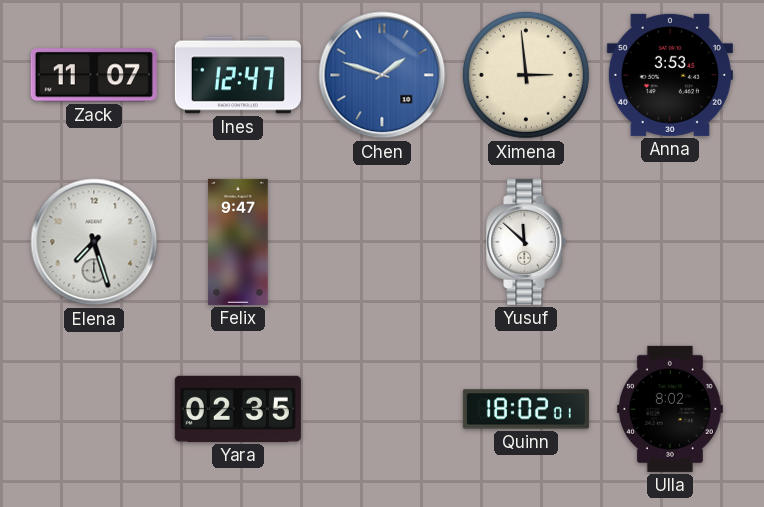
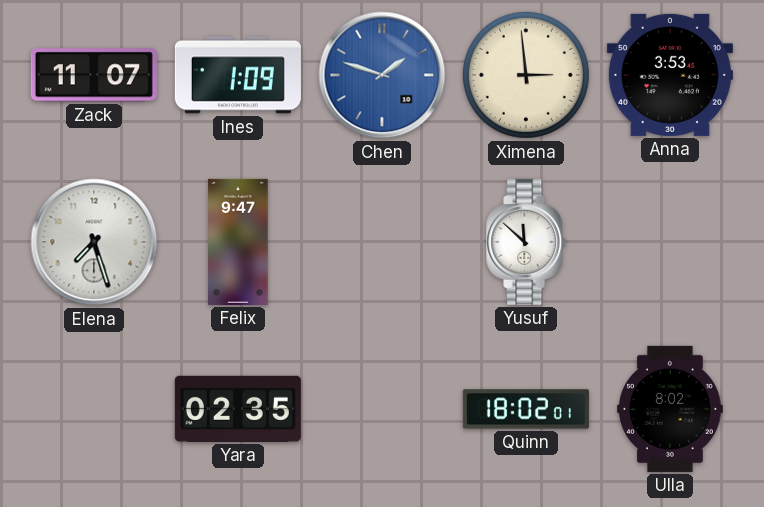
Ines: 12:47 -> 1:09
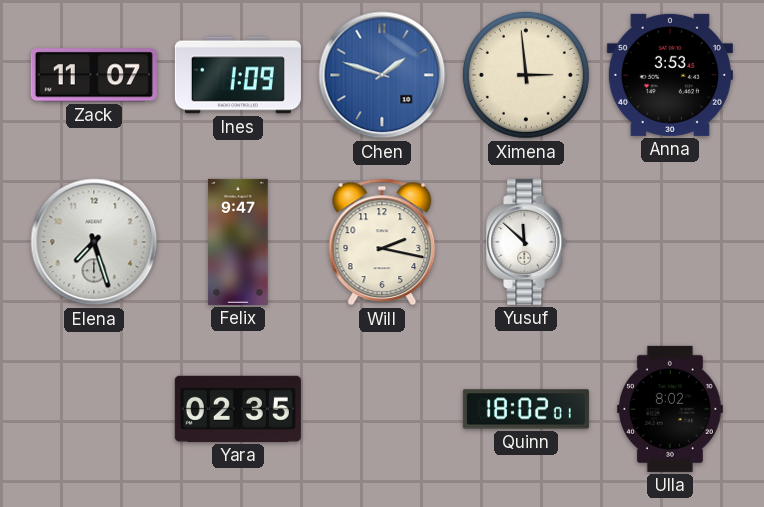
Will: none -> 2:17
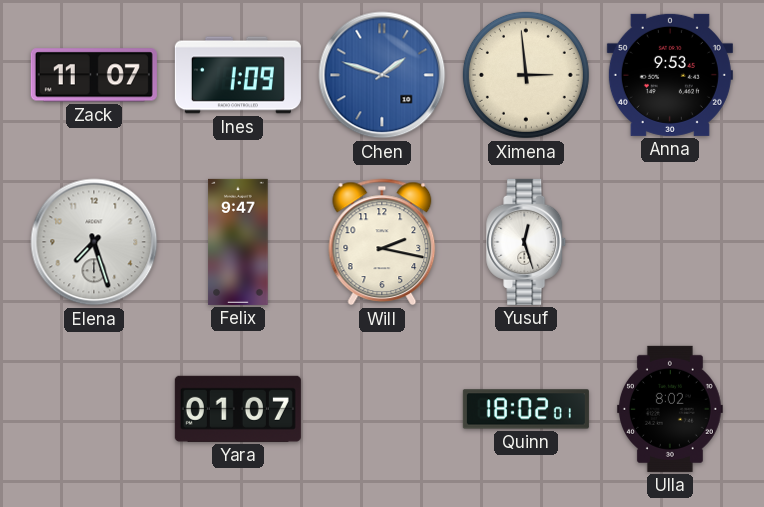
Anna: 3:53 -> 9:53
Yusuf: 11:52 -> 12:27
Yara: 02:35 -> 01:07
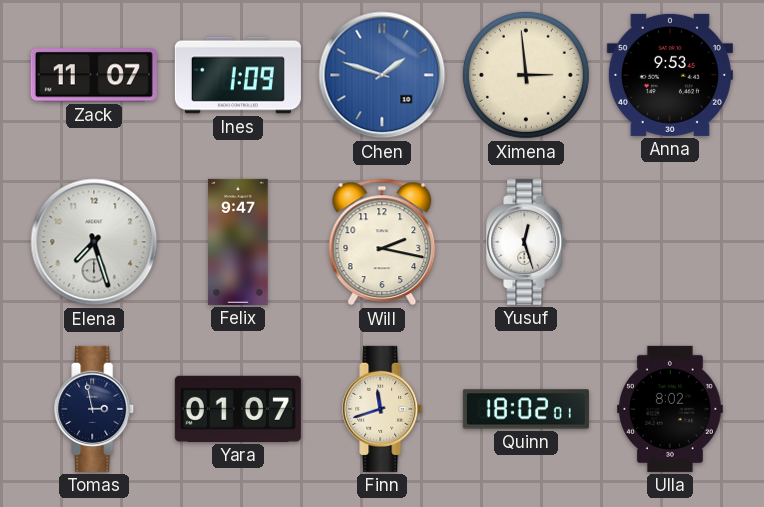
Tomas: none -> 2:58
Finn: none -> 11:42
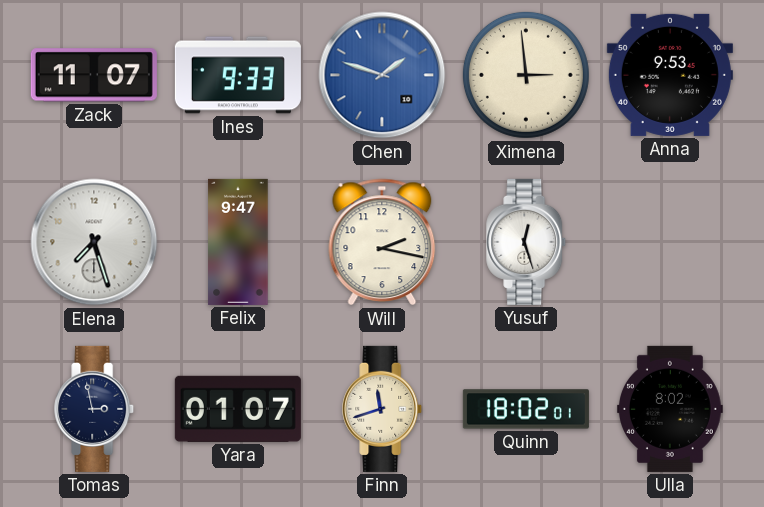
Ines: 1:09 -> 9:33
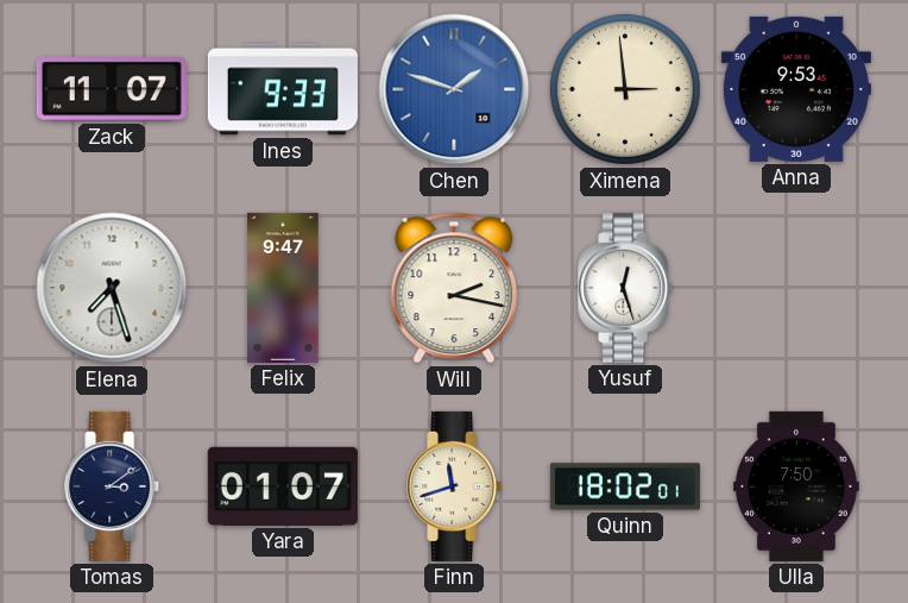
Tomas: 2:58 -> 3:09
Ulla: 8:02 -> 7:50
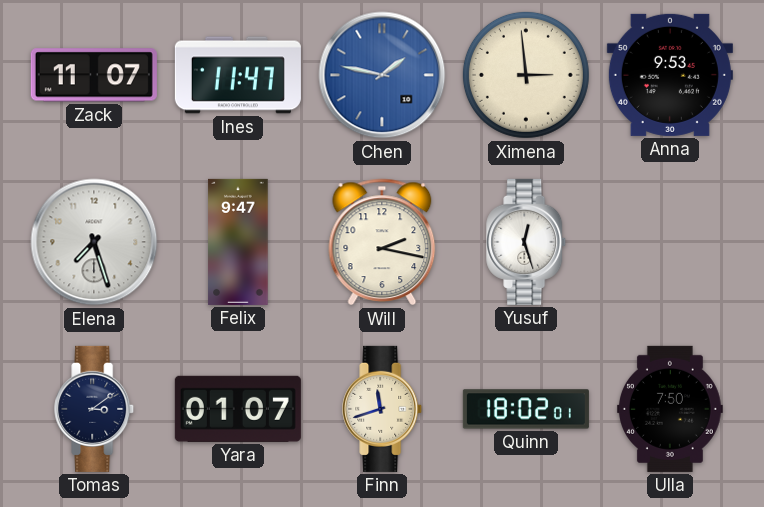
Ines: 9:33 -> 11:47
Chen: 1:48 -> 1:47
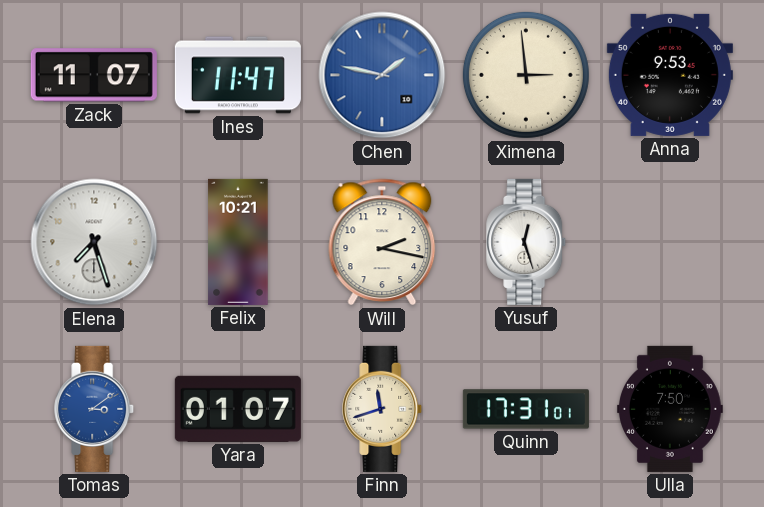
Felix: 9:47 -> 10:21
Tomas dial: navy -> blue
Quinn: 18:02 -> 17:31
